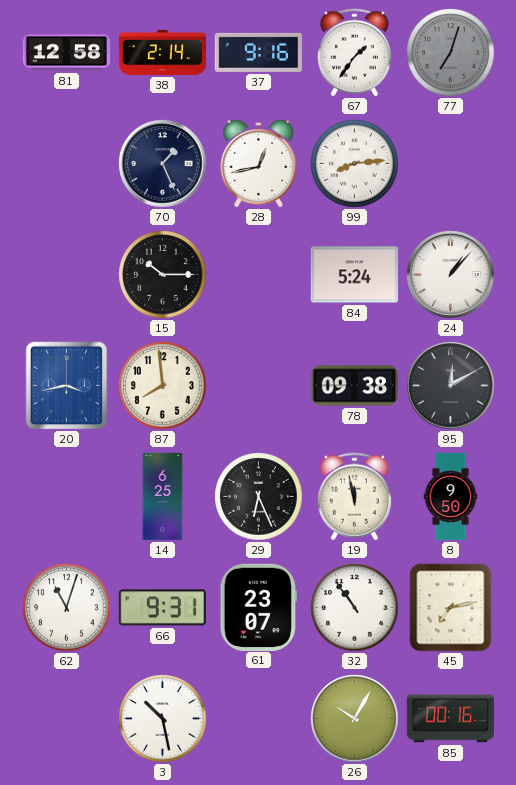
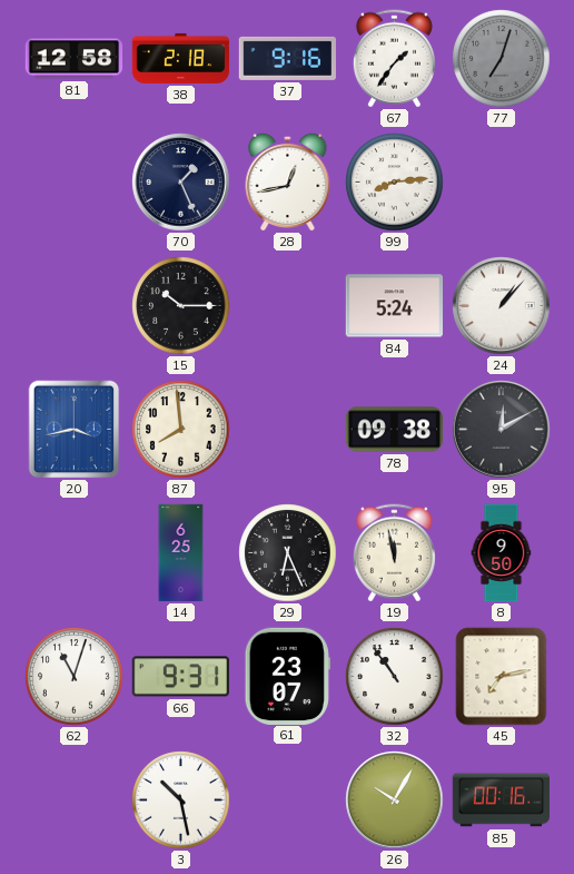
38: 2:14 -> 2:18
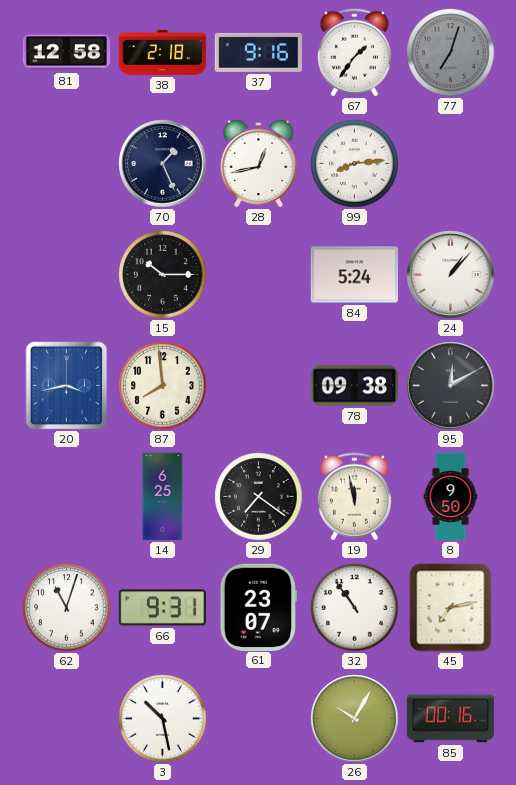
29: 6:26 -> 7:21
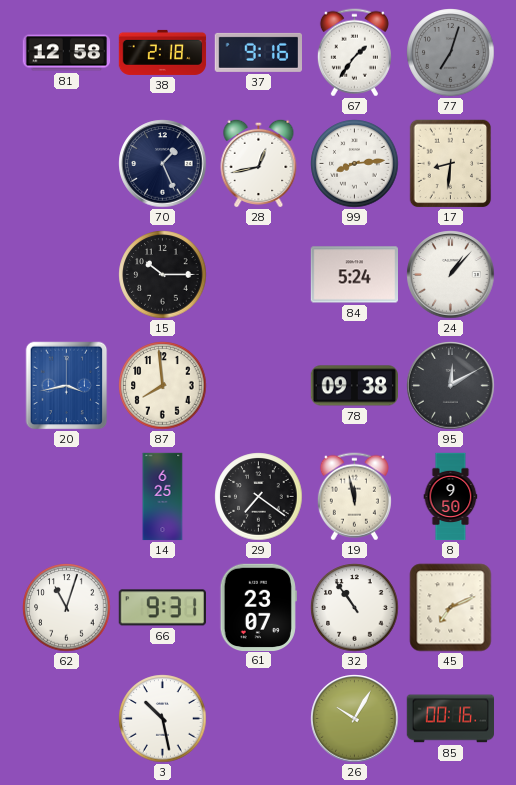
17: none -> 8:31
45: 7:13 -> 7:11
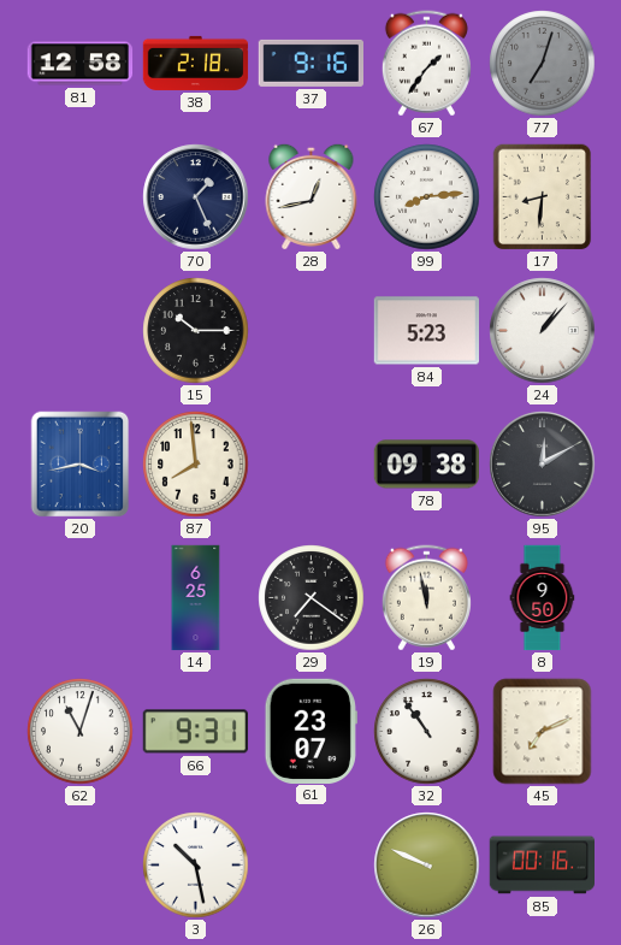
84: 5:24 -> 5:23
26: 10:05 -> 9:49
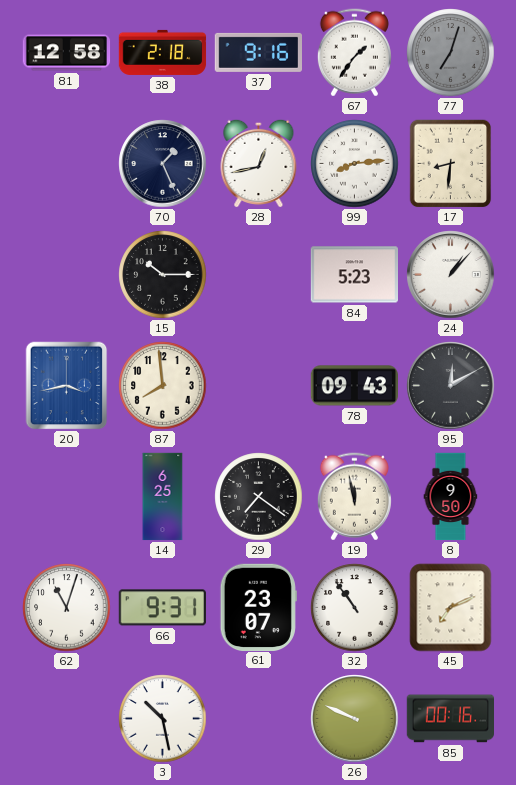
78: 09:38 -> 09:43
